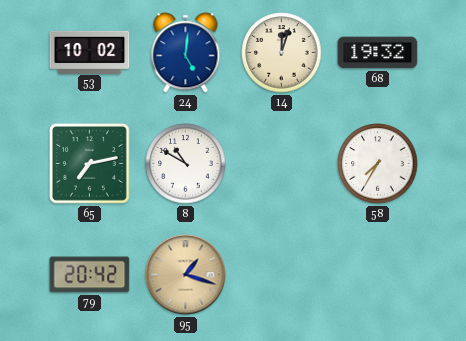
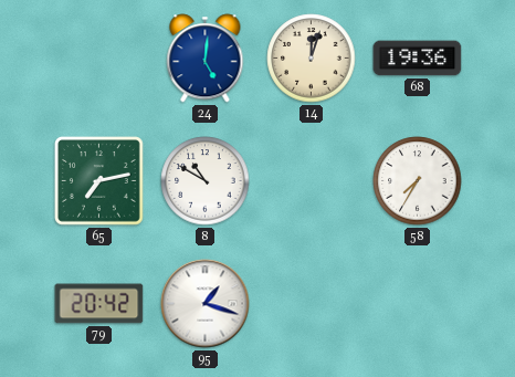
53: 10:02 -> none
68: 19:32 -> 19:36
95 dial: champagne -> white
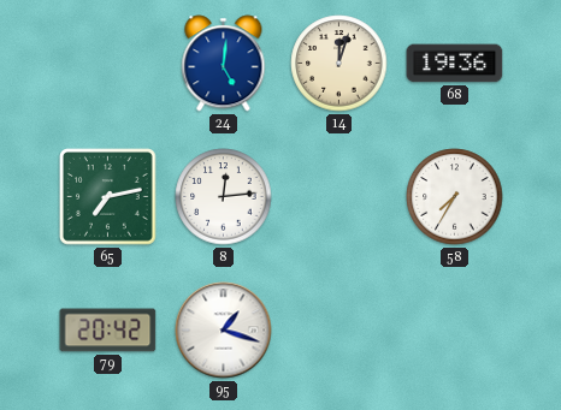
8: 10:50 -> 12:14
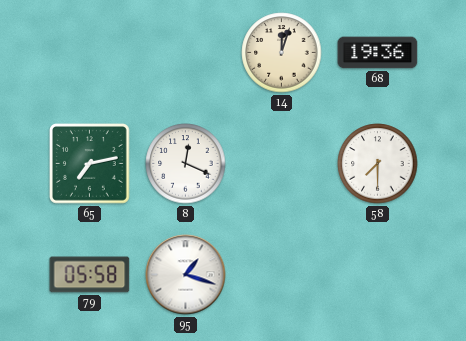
24: 5:01 -> none
8: 12:14 -> 12:19
58: 7:35 -> 7:30
79: 20:42 -> 05:58
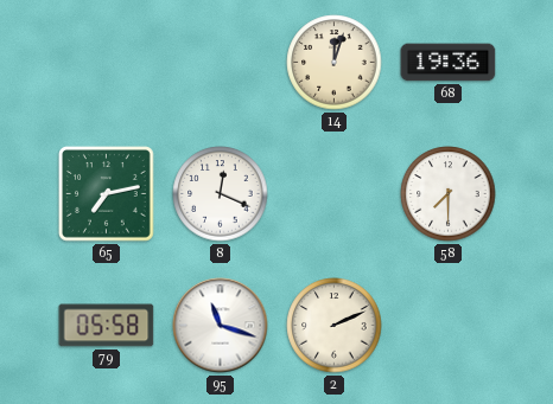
95: 1:18 -> 11:18
2: none -> 2:11
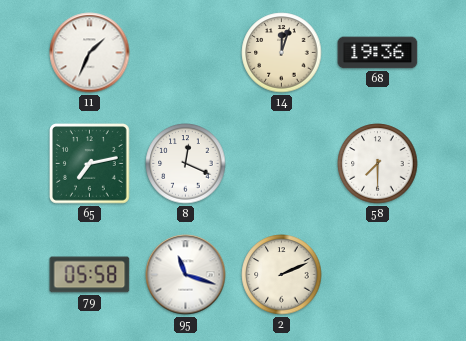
11: none -> 1:34
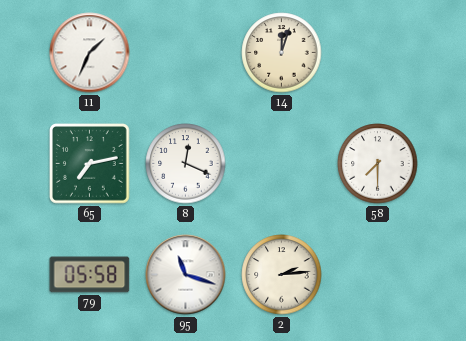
68: 19:36 -> none
2: 2:11 -> 2:14
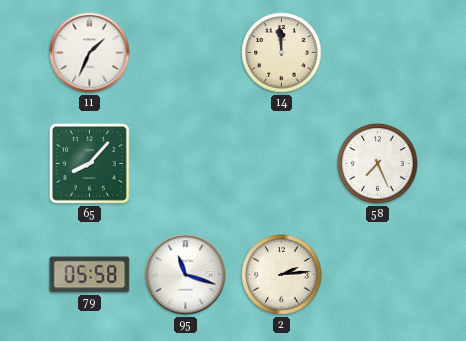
14: 12:03 -> 11:59
65: 7:13 -> 8:07
8: 12:19 -> none
58: 7:30 -> 7:26
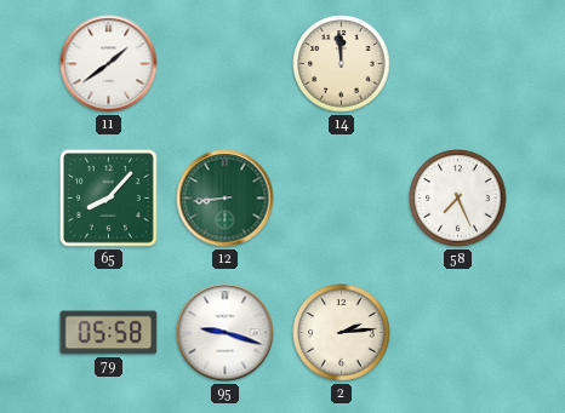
11: 1:34 -> 1:39
12: none -> 8:44
95: 11:18 -> 9:18
